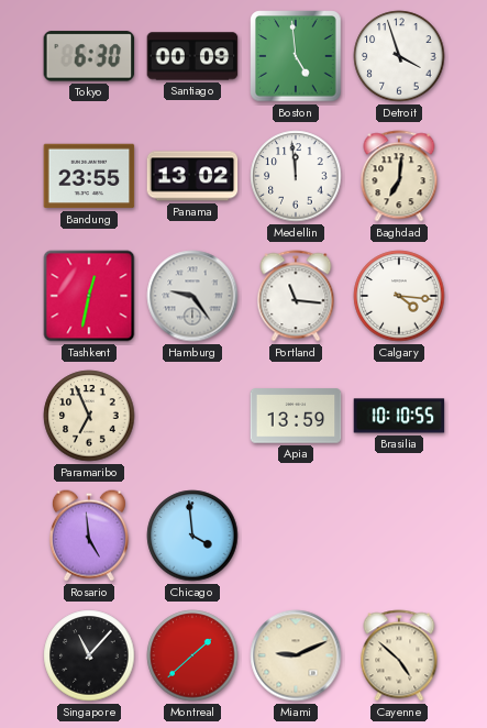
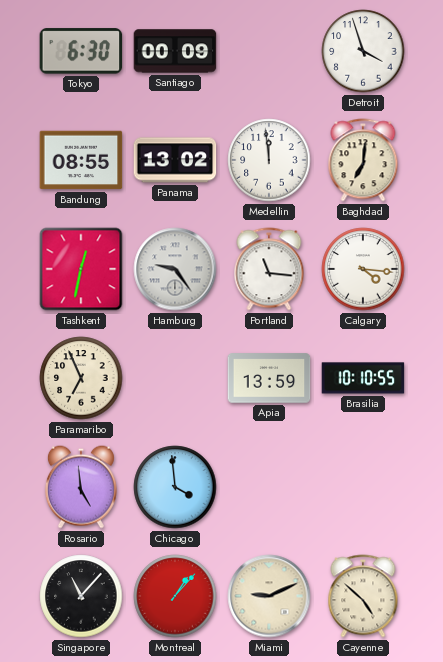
Boston: 4:59 -> none
Bandung: 23:55 -> 08:55
Montreal: 1:38 -> 1:07
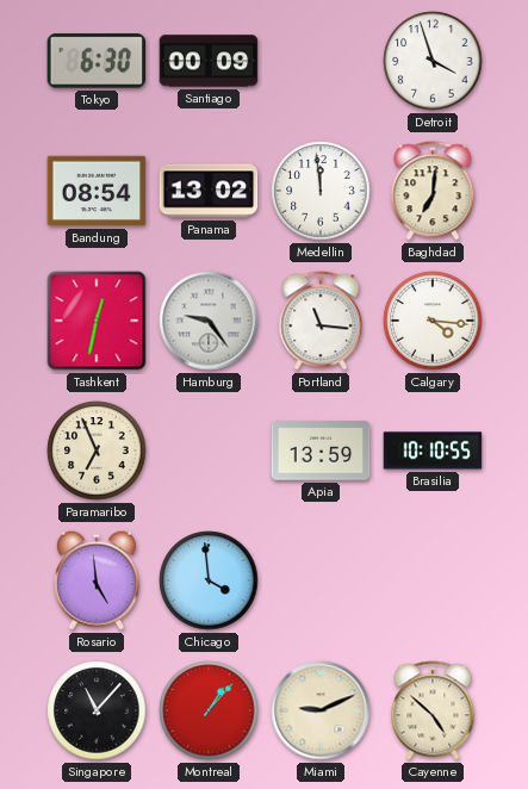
Bandung: 08:55 -> 08:54
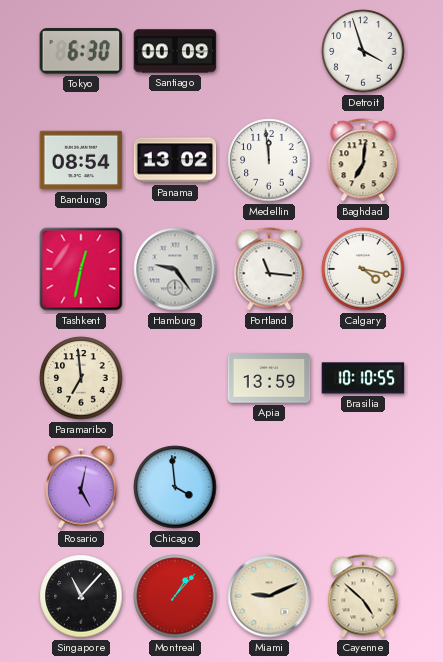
Calgary: 4:16 -> 4:17
Paramaribo: 6:56 -> 6:59
Rosario: 4:59 -> 5:02
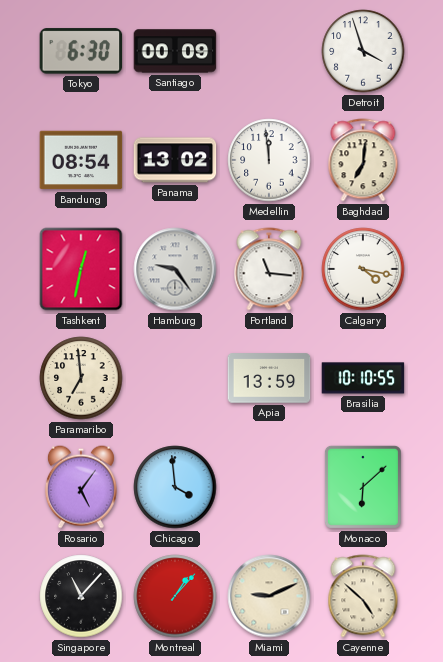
Rosario: 5:02 -> 5:06
Monaco: none -> 6:08
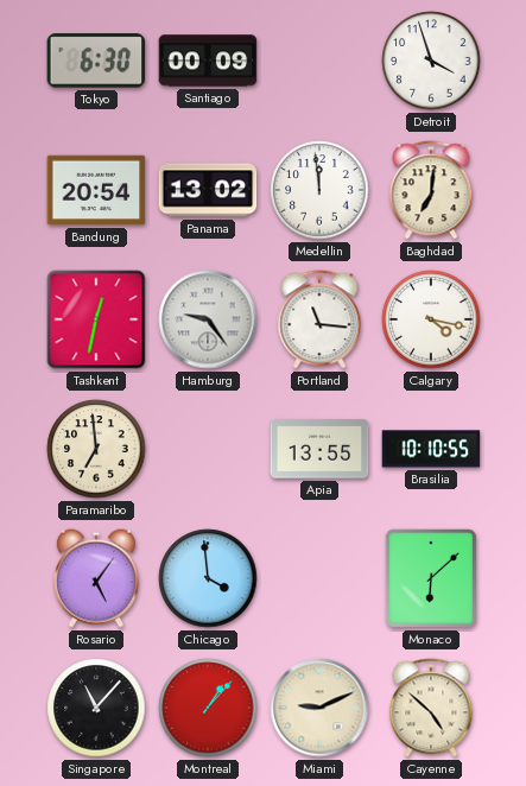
Bandung: 08:54 -> 20:54
Apia: 13:59 -> 13:55
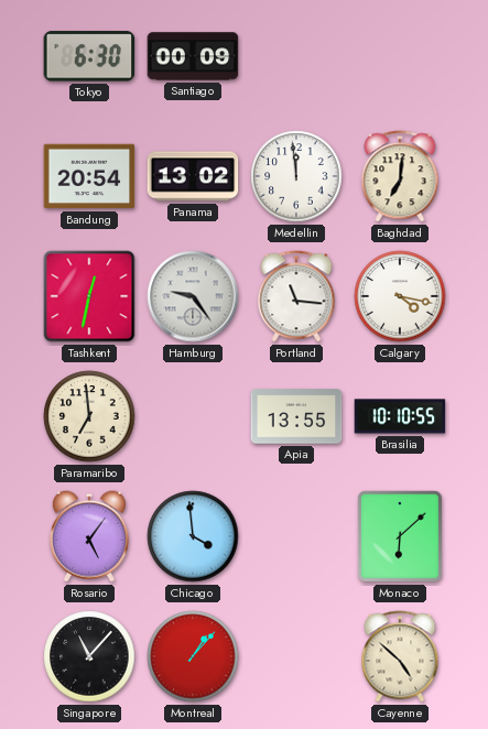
Detroit: 3:57 -> none
Miami: 9:11 -> none
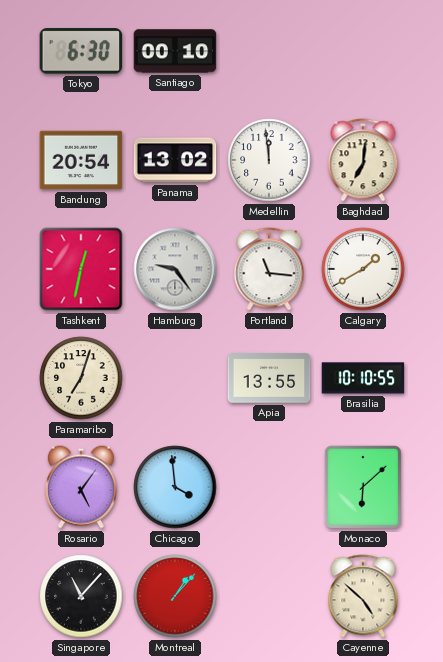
Santiago: 00:09 -> 00:10
Calgary: 4:17 -> 1:40
Paramaribo: 6:59 -> 7:03
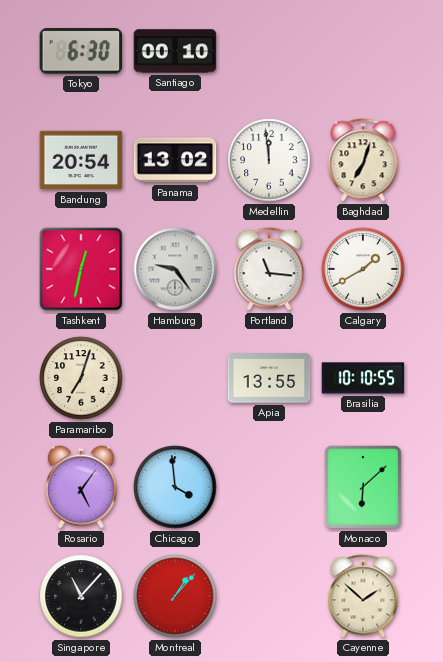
Baghdad: 7:01 -> 7:03
Cayenne: 4:52 -> 1:52
